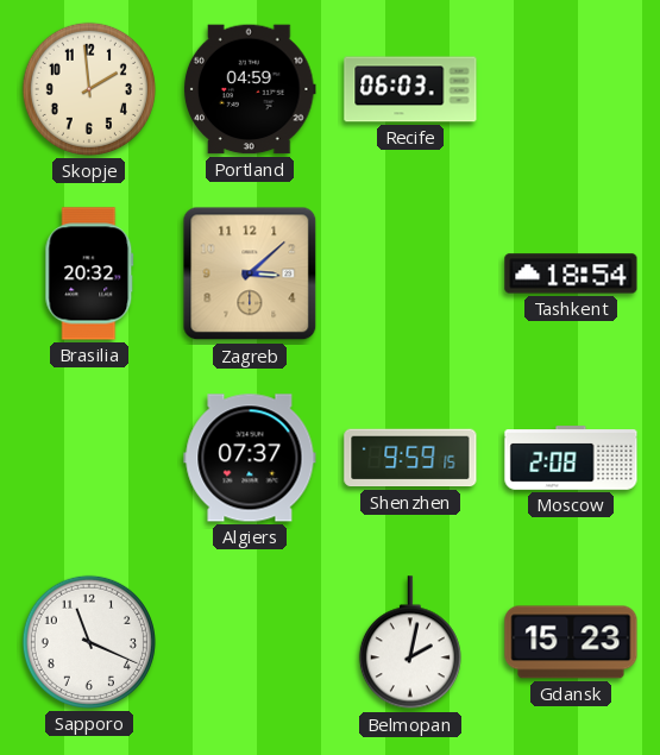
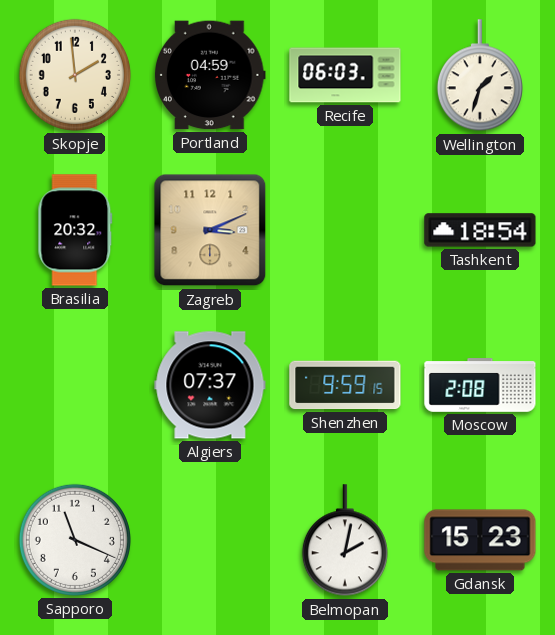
Wellington: none -> 1:33
Zagreb: 3:08 -> 3:11
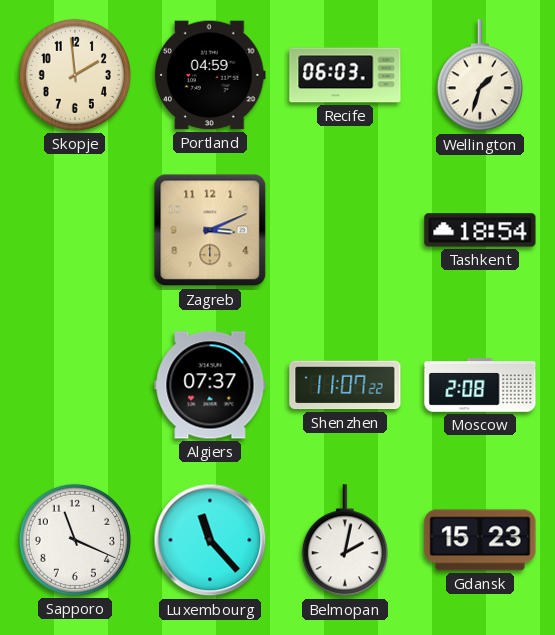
Brasilia: 20:32 -> none
Shenzhen: 9:59 -> 11:07
Luxembourg: none -> 11:23
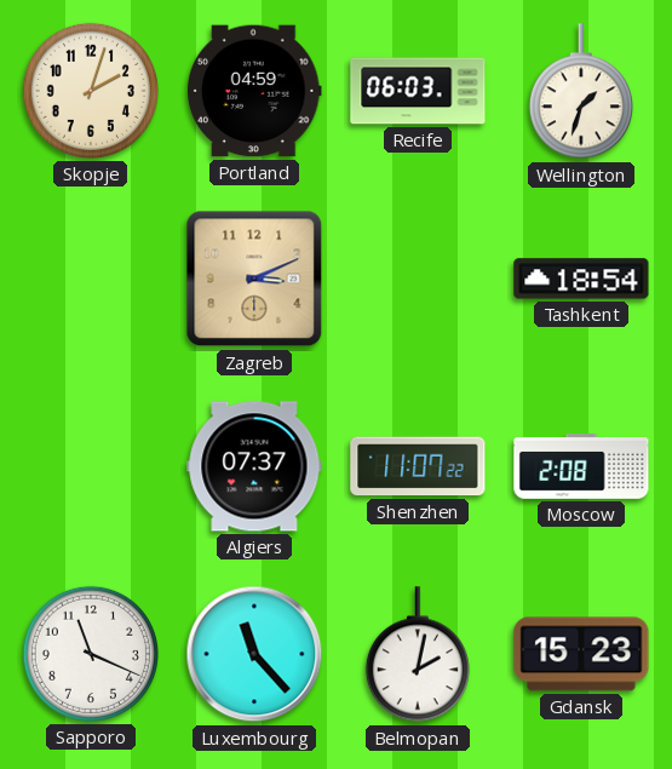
Skopje: 1:59 -> 2:03
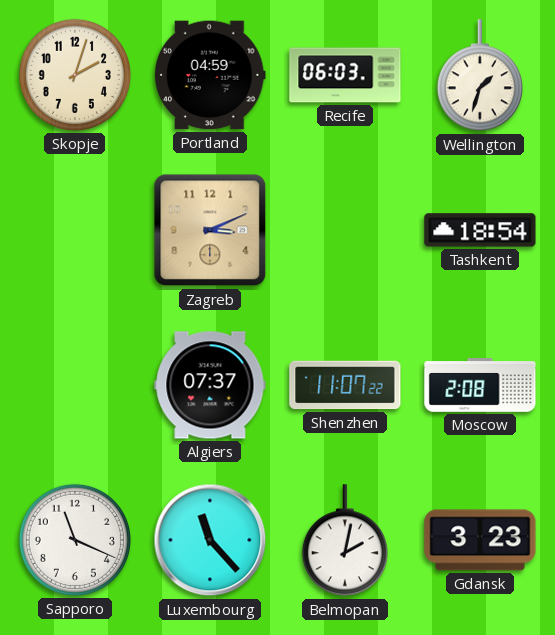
Gdansk: 15:23 -> 3:23
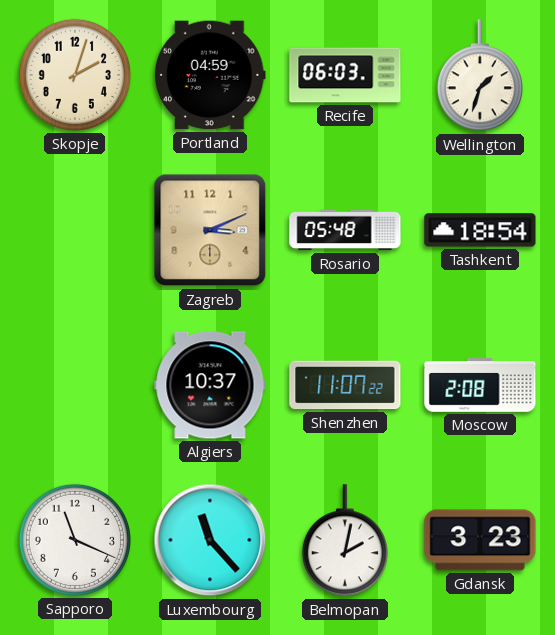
Rosario: none -> 05:48
Algiers: 07:37 -> 10:37
